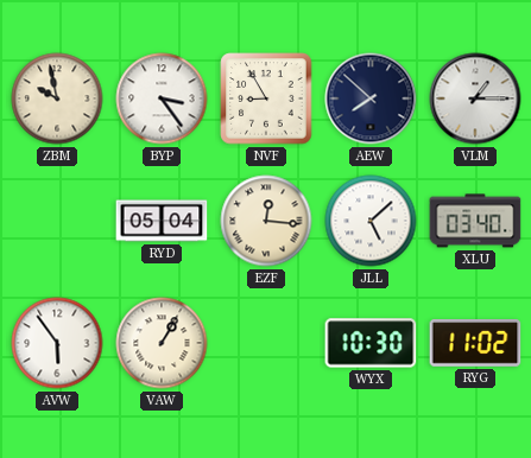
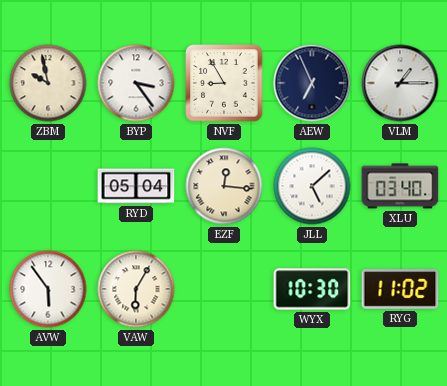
AEW: 7:52 -> 6:56
VAW: 1:05 -> 6:05
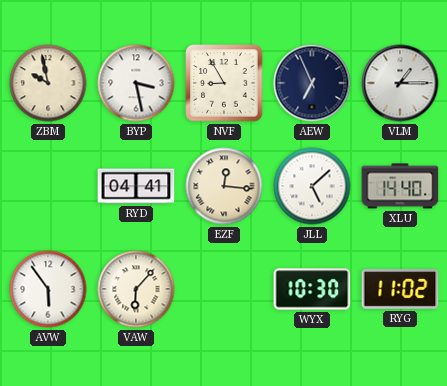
BYP: 3:24 -> 3:28
RYD: 05:04 -> 04:41
XLU: 03:40 -> 14:40
VAW: 6:05 -> 6:07
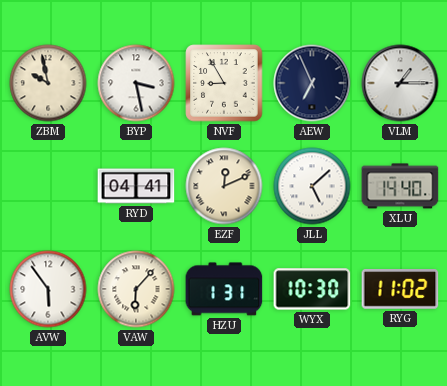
EZF: 12:16 -> 12:11
HZU: none -> 1:31
